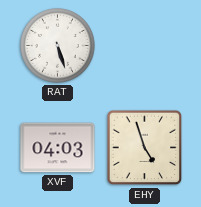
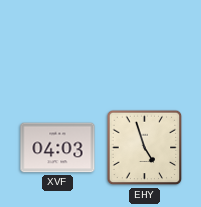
RAT: 5:27 -> none
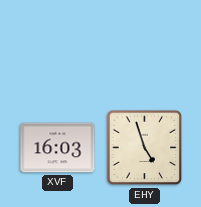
XVF: 04:03 -> 16:03
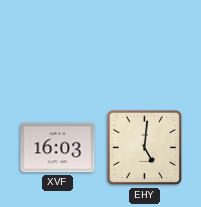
EHY: 4:57 -> 5:01
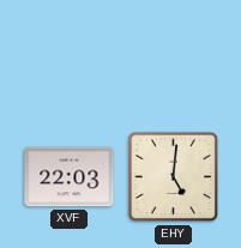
XVF: 16:03 -> 22:03
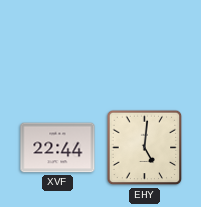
XVF: 22:03 -> 22:44
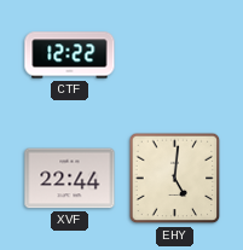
CTF: none -> 12:22
